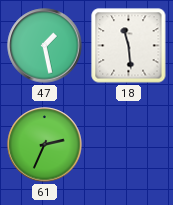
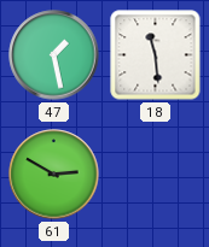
61: 2:34 -> 2:50
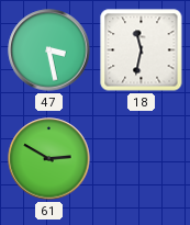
47: 1:28 -> 3:28
18: 11:29 -> 11:32
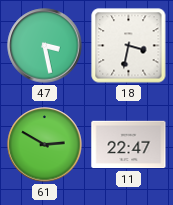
18: 11:32 -> 3:32
11: none -> 22:47
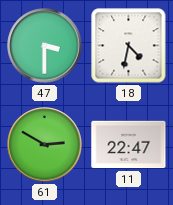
47: 3:28 -> 3:30
18: 3:32 -> 4:32
